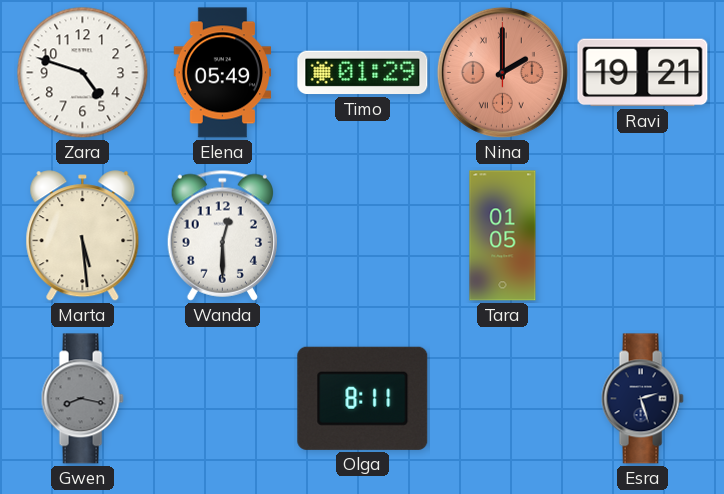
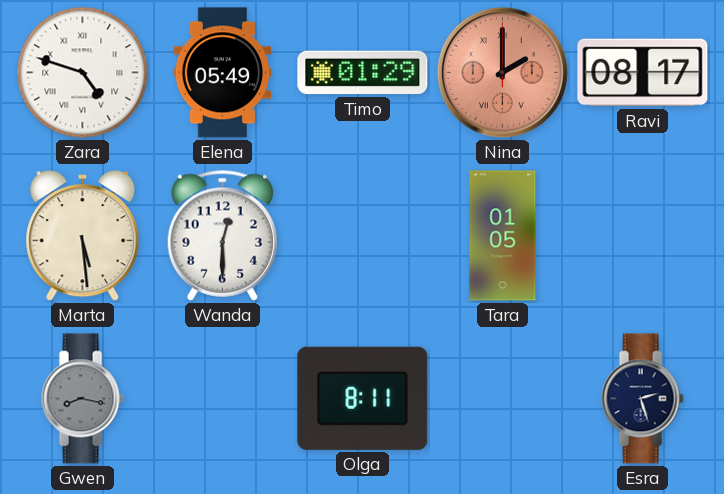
Zara numerals: Arabic -> Roman
Ravi: 19:21 -> 08:17
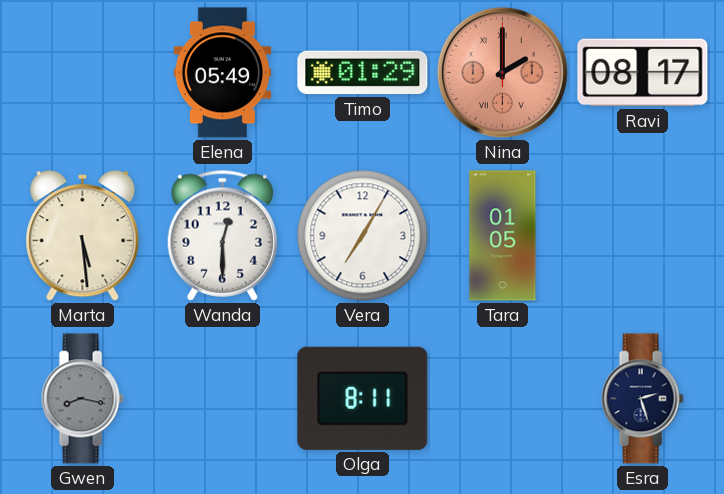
Zara: 4:48 -> none
Vera: none -> 7:05
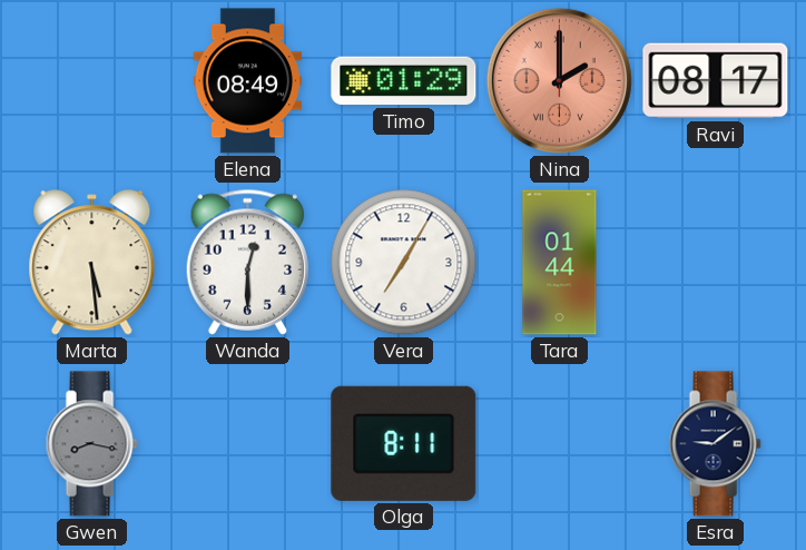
Elena: 05:49 -> 08:49
Tara: 01:05 -> 01:44
Esra: 2:27 -> 9:09
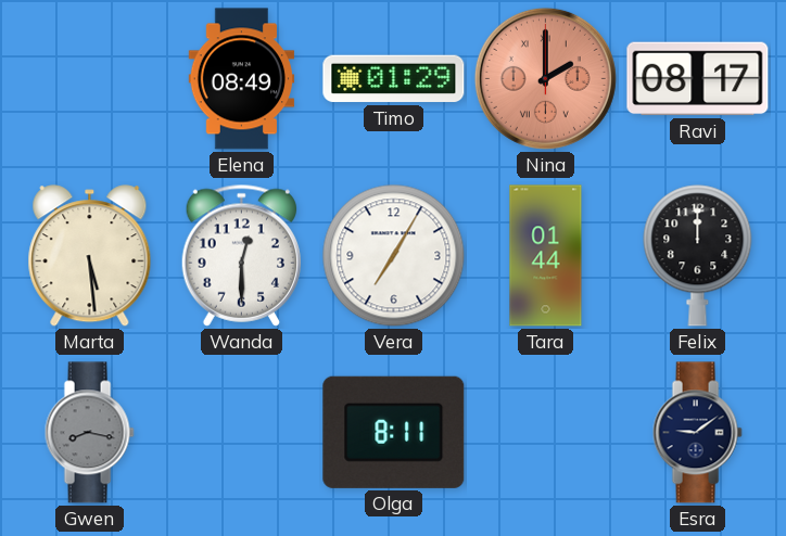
Felix: none -> 12:00
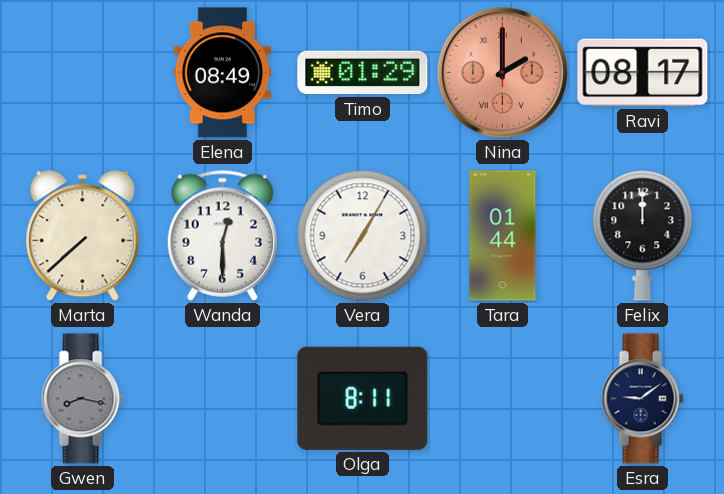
Marta: 5:29 -> 7:38
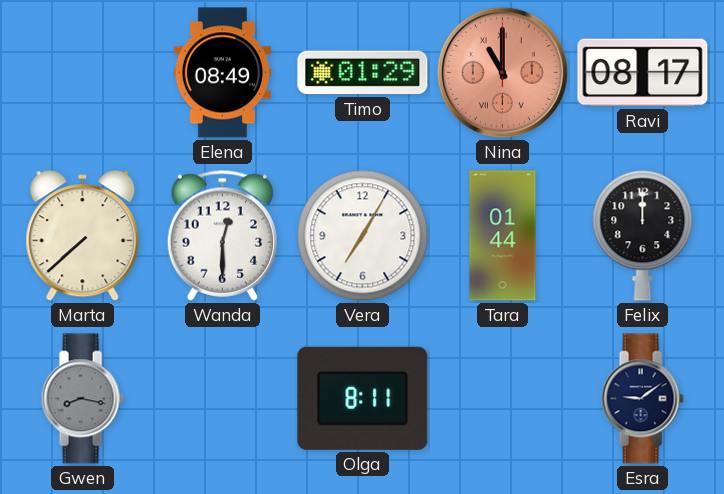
Nina: 2:00 -> 11:00
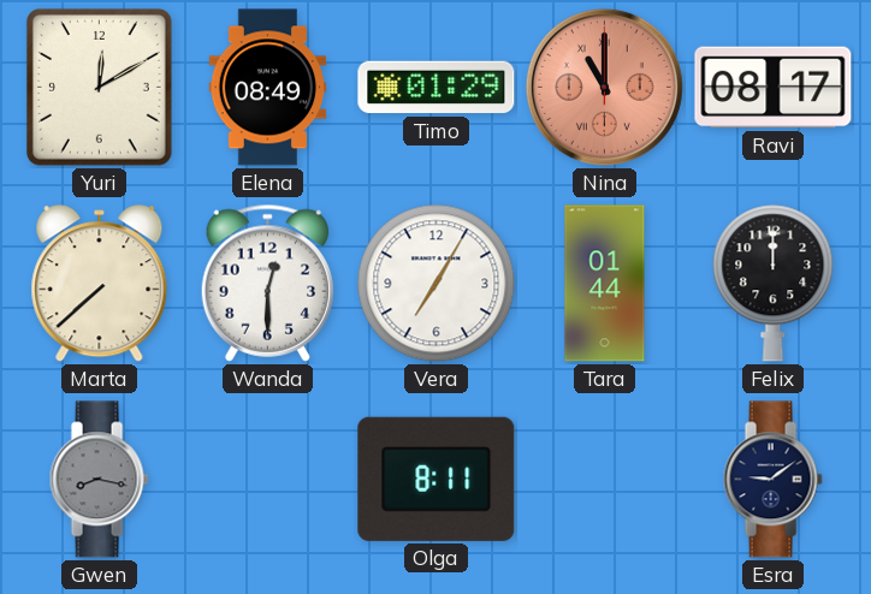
Yuri: none -> 12:10
